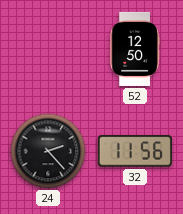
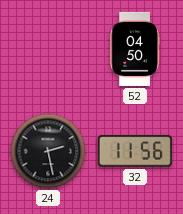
52: 12:50 -> 04:50
24: 2:23 -> 2:28
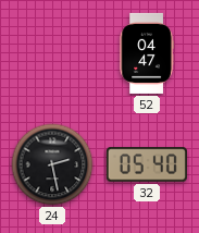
52: 04:50 -> 04:47
32: 11:56 -> 05:40
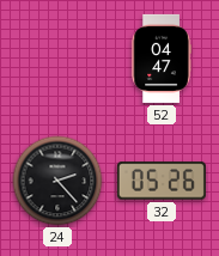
24: 2:28 -> 2:23
32: 05:40 -> 05:26
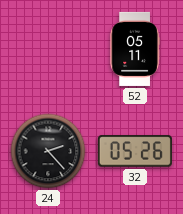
52: 04:47 -> 05:11
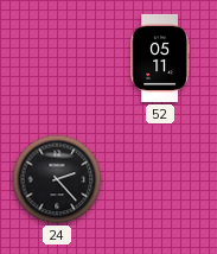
32: 05:26 -> none
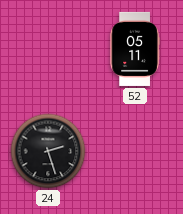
24: 2:23 -> 2:27
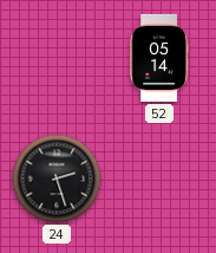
52: 05:11 -> 05:14
